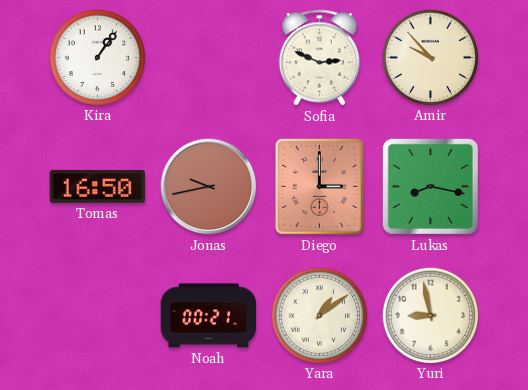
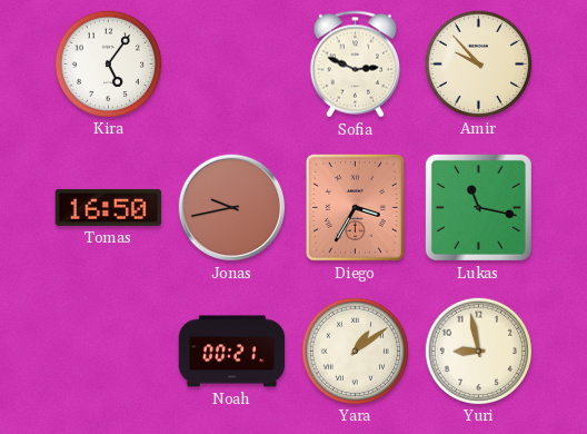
Kira: 1:06 -> 5:06
Diego: 3:00 -> 3:35
Lukas: 8:17 -> 11:17
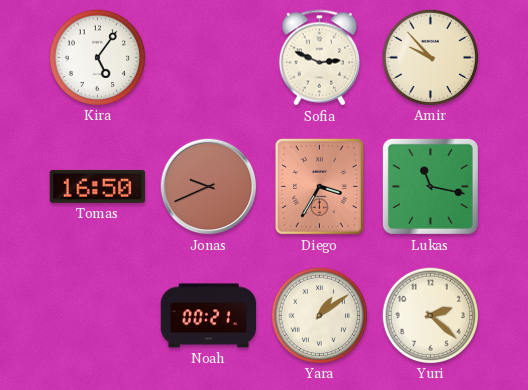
Jonas: 9:43 -> 9:41
Yuri: 8:58 -> 2:22
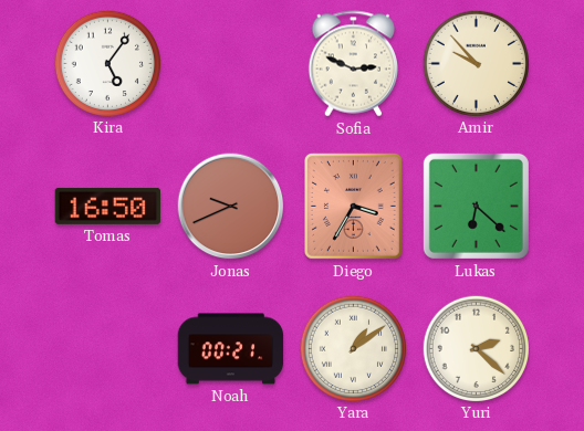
Lukas: 11:17 -> 6:22
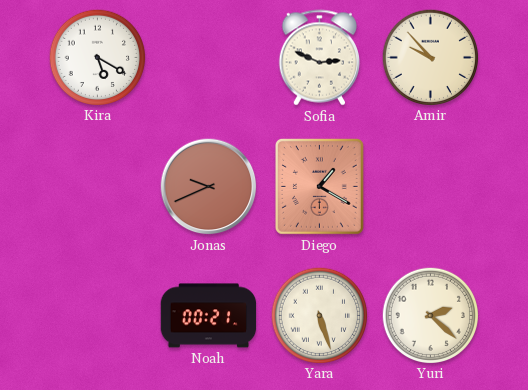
Kira: 5:06 -> 5:20
Tomas: 16:50 -> none
Diego: 3:35 -> 1:20
Lukas: 6:22 -> none
Yara: 1:09 -> 5:27
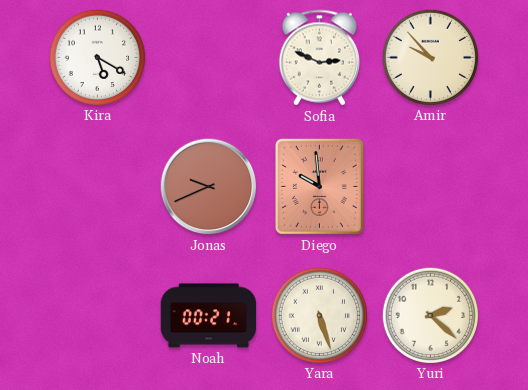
Diego: 1:20 -> 9:59
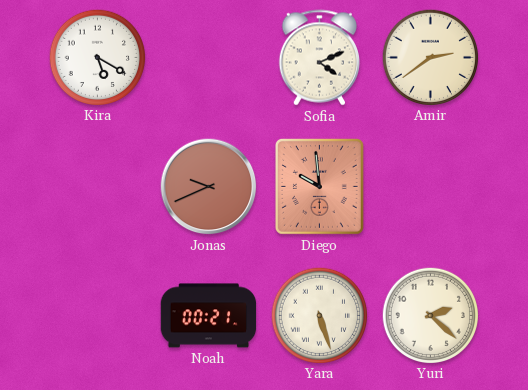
Sofia: 2:49 -> 4:11
Amir: 9:53 -> 2:39
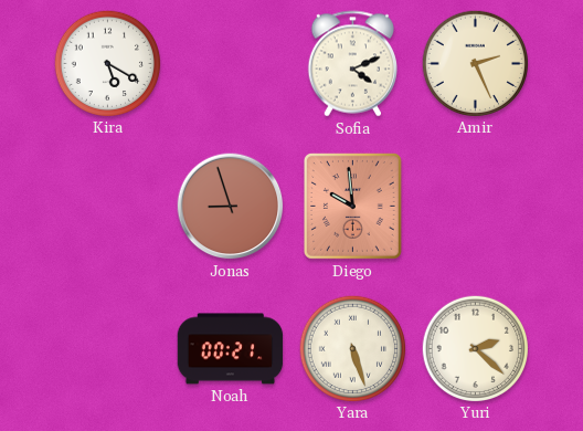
Amir: 2:39 -> 2:26
Jonas: 9:41 -> 8:57
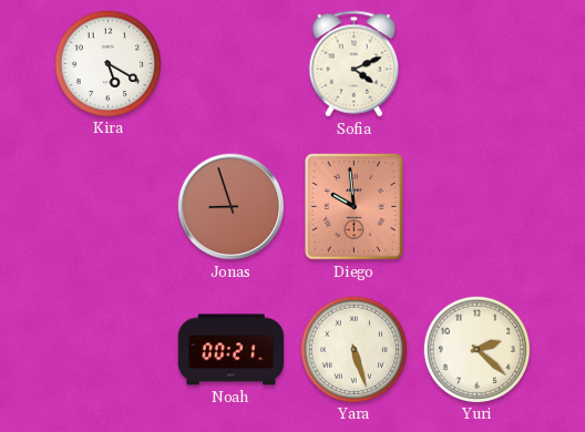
Amir: 2:26 -> none
